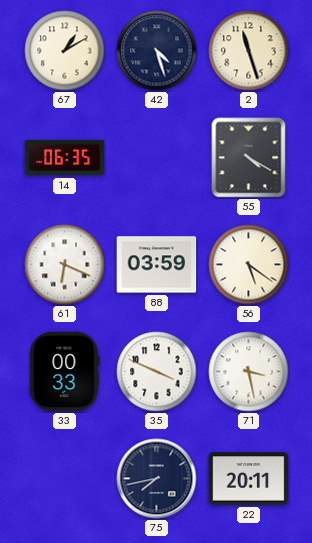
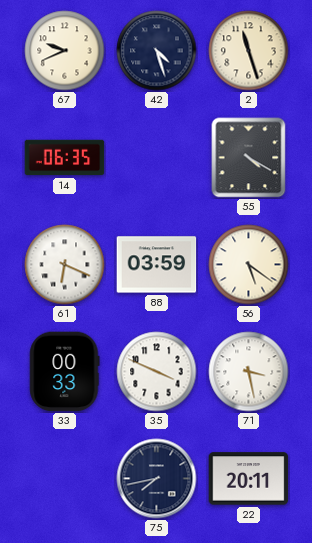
67: 1:10 -> 9:41
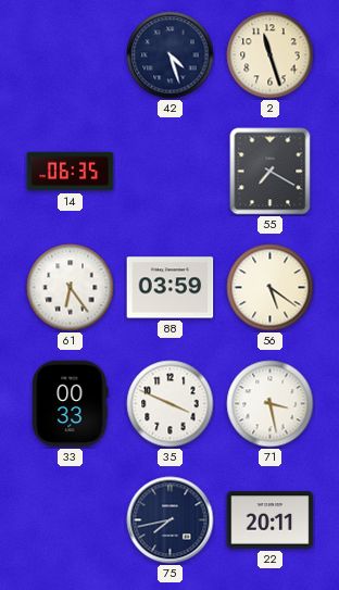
67: 9:41 -> none
55: 4:20 -> 7:20
61: 6:19 -> 6:24
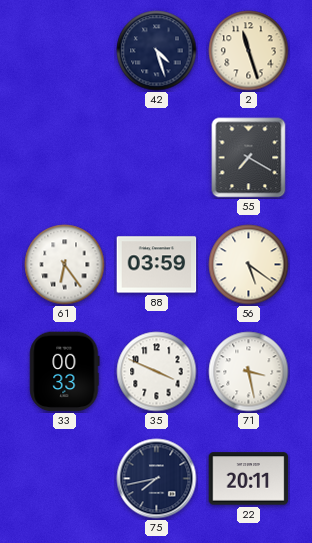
14: 06:35 -> none
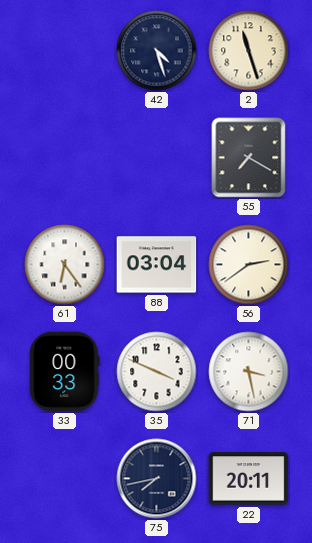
88: 03:59 -> 03:04
56: 5:21 -> 2:39
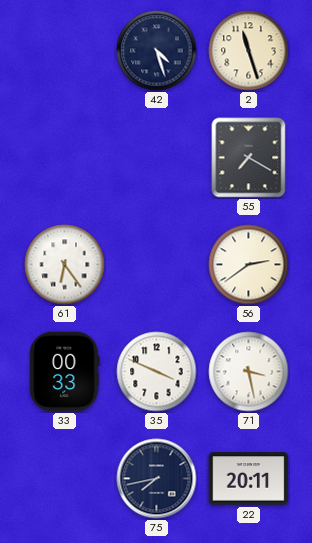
88: 03:04 -> none
